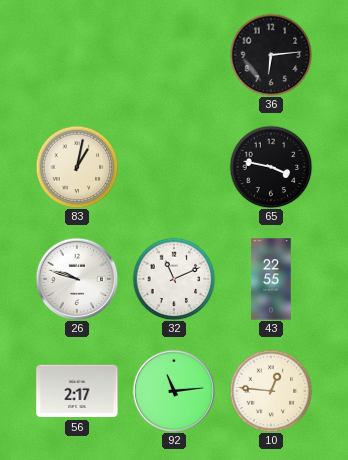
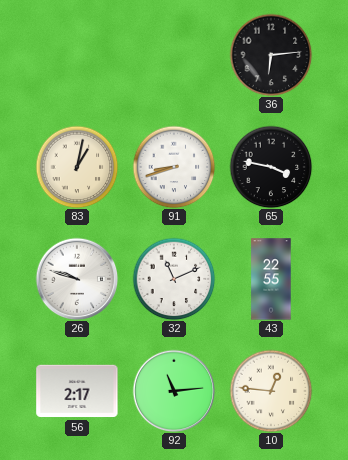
91: none -> 8:42
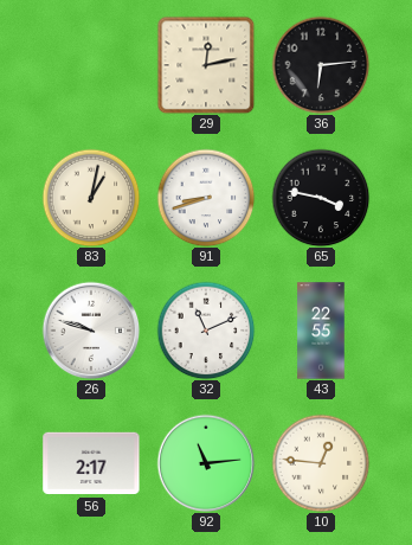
29: none -> 12:13
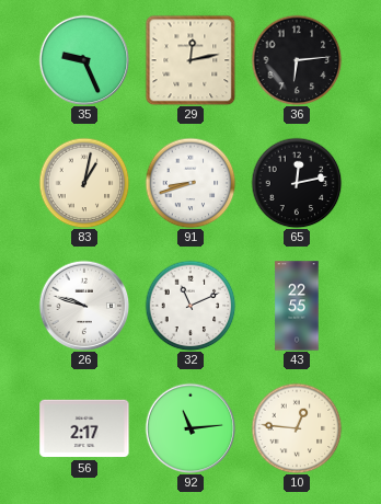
35: none -> 9:26
65: 3:47 -> 12:13
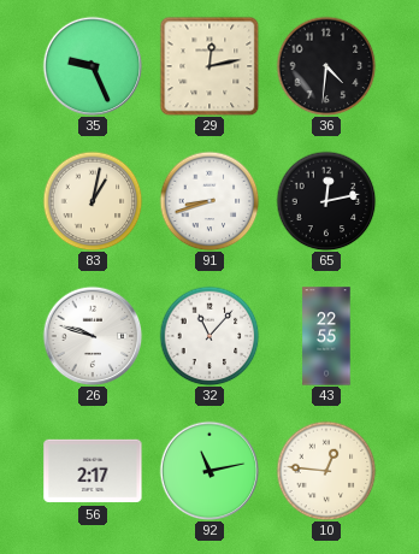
36: 6:14 -> 4:31
32: 11:11 -> 11:07
92: 11:14 -> 11:13
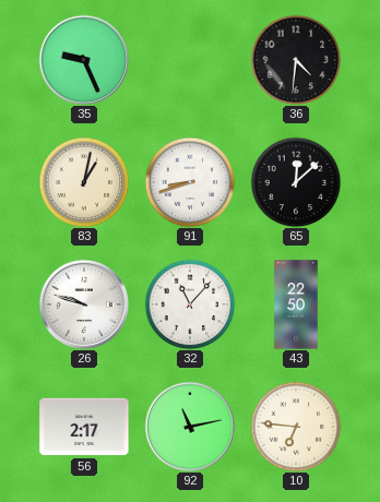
29: 12:13 -> none
65: 12:13 -> 12:08
43: 22:55 -> 22:50
10: 12:46 -> 6:46
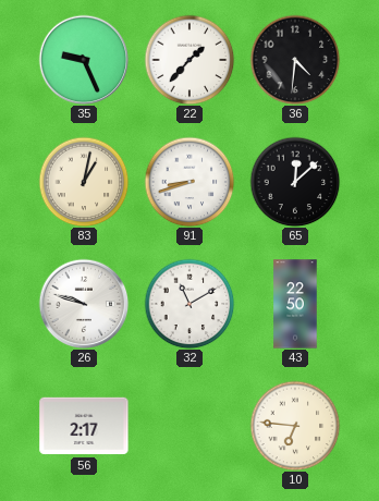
22: none -> 1:37
32: 11:07 -> 11:10
92: 11:13 -> none
